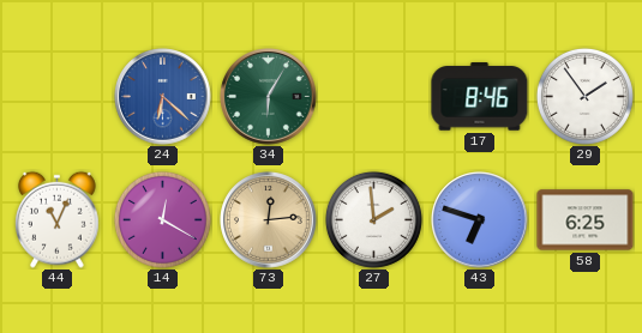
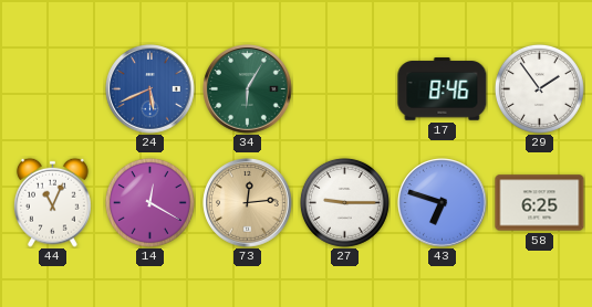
24: 6:22 -> 5:41
27: 1:59 -> 9:15
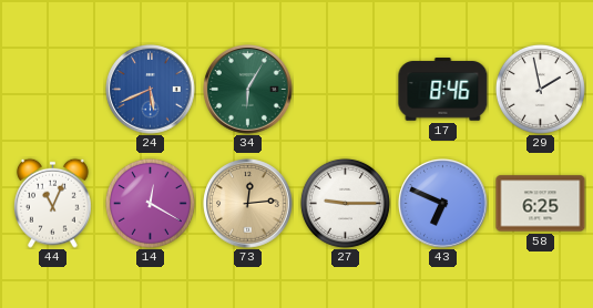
29: 1:54 -> 1:58
43: 6:48 -> 6:49
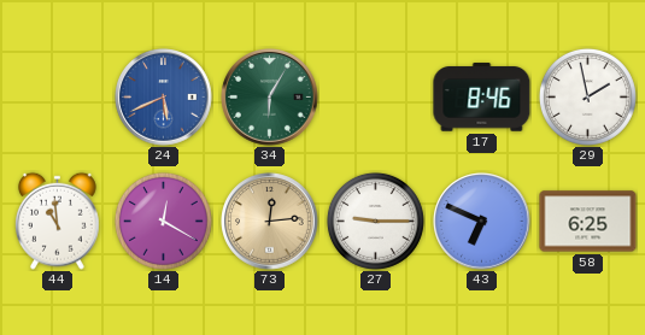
44: 11:04 -> 10:59
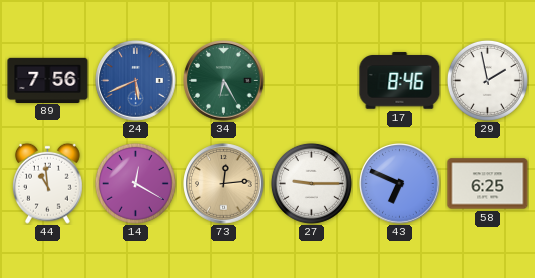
89: none -> 7:56
34: 6:05 -> 6:25
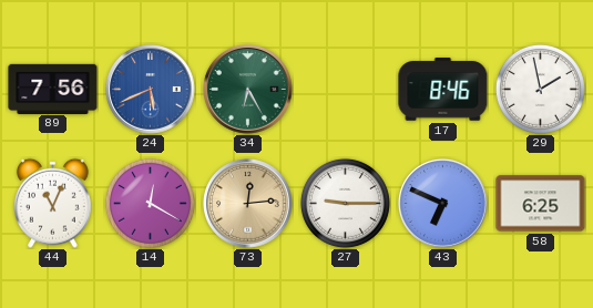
44: 10:59 -> 11:04
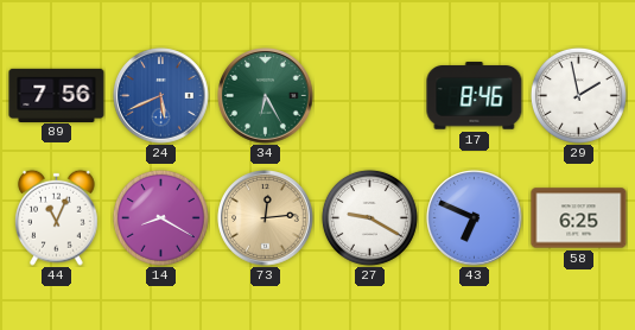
14: 12:20 -> 8:20
27: 9:15 -> 9:20
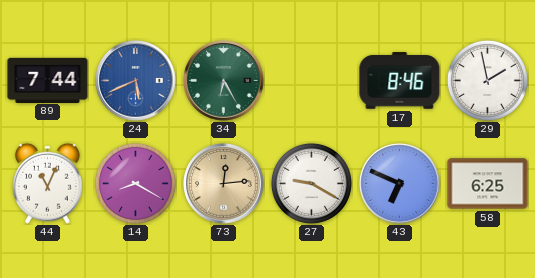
89: 7:56 -> 7:44
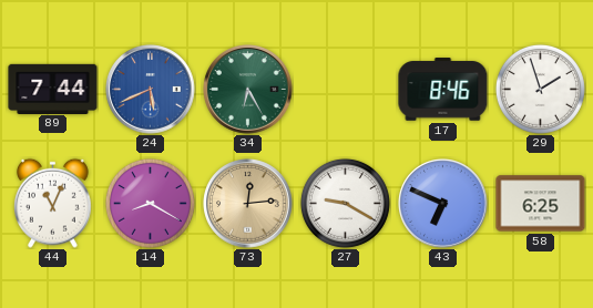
29: 1:58 -> 1:57
